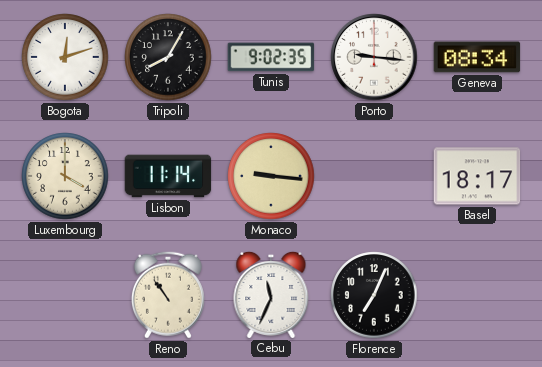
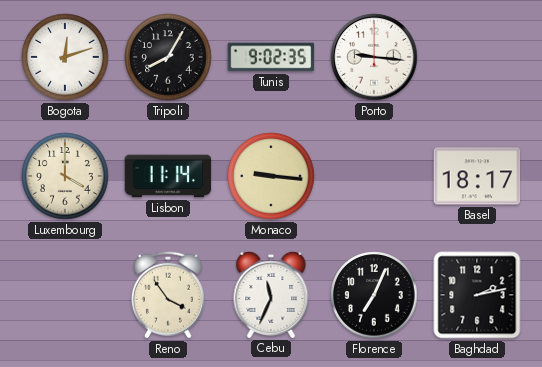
Geneva: 08:34 -> none
Reno: 10:54 -> 3:54
Baghdad: none -> 2:13
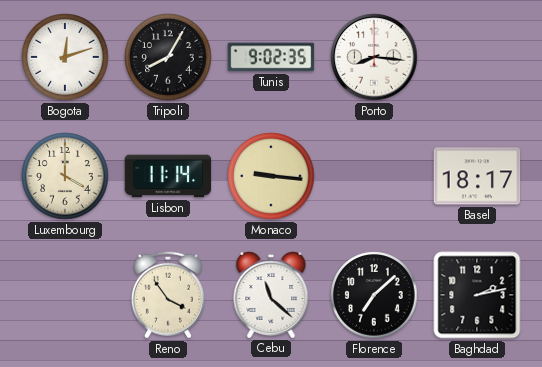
Porto: 9:16 -> 8:16
Cebu: 11:34 -> 11:22
Florence: 7:04 -> 7:08
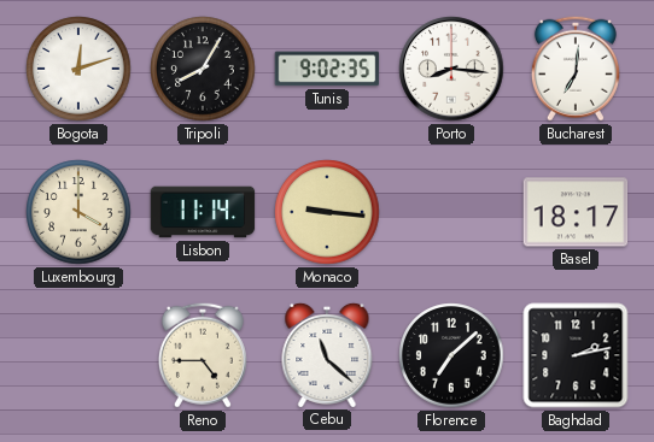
Bucharest: none -> 7:01
Reno: 3:54 -> 4:45
